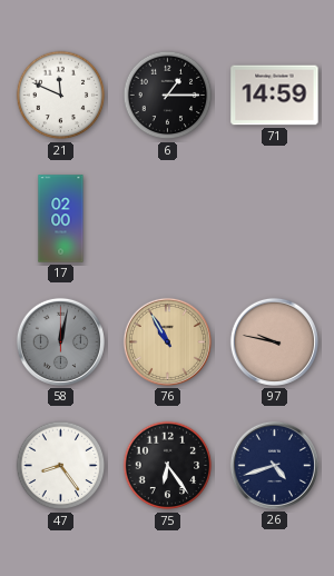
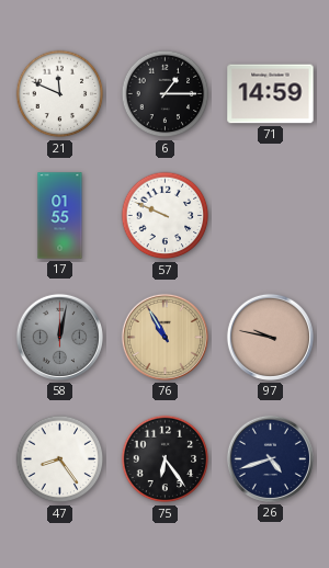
17: 02:00 -> 01:55
57: none -> 9:49
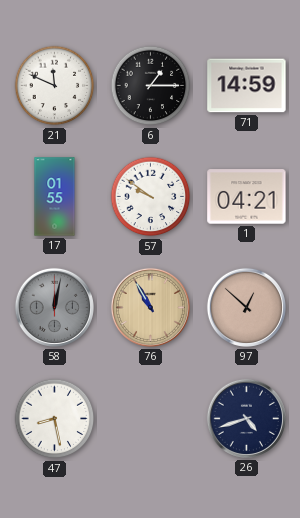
57: 9:49 -> 9:51
1: none -> 04:21
97: 9:47 -> 12:52
47: 8:24 -> 8:28
75: 6:24 -> none
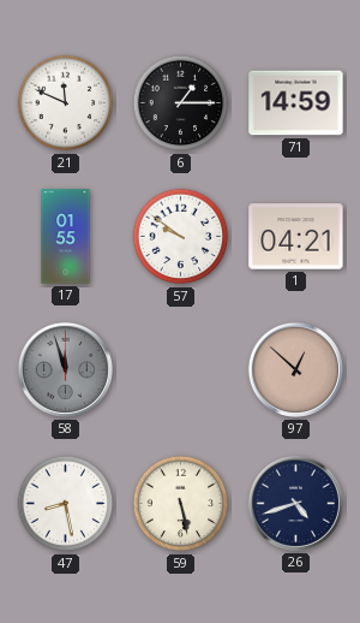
58: 12:02 -> 11:57
76: 10:55 -> none
59: none -> 5:28
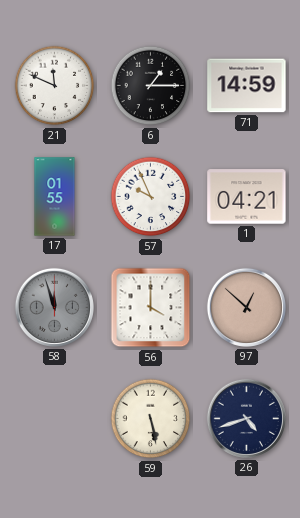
57: 9:51 -> 9:56
56: none -> 4:00
47: 8:28 -> none
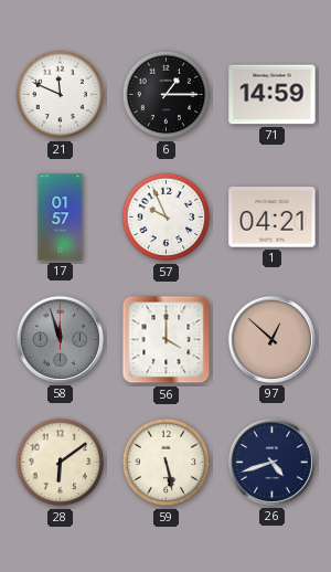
17: 01:55 -> 01:57
28: none -> 6:09
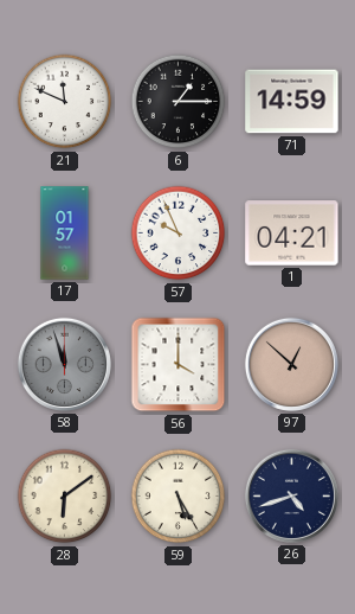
59: 5:28 -> 5:25
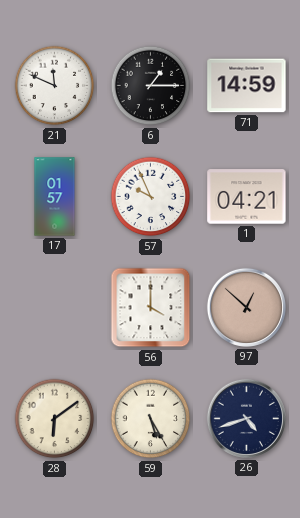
58: 11:57 -> none
